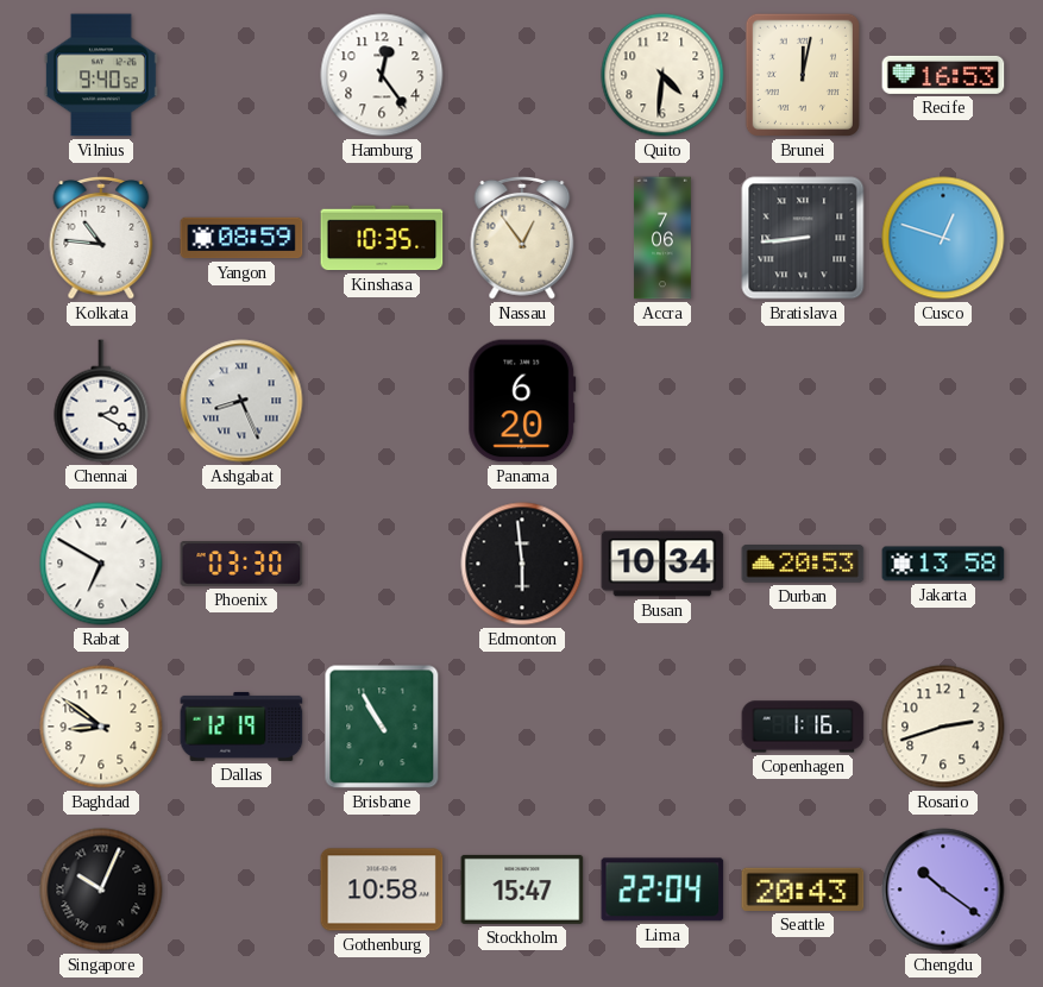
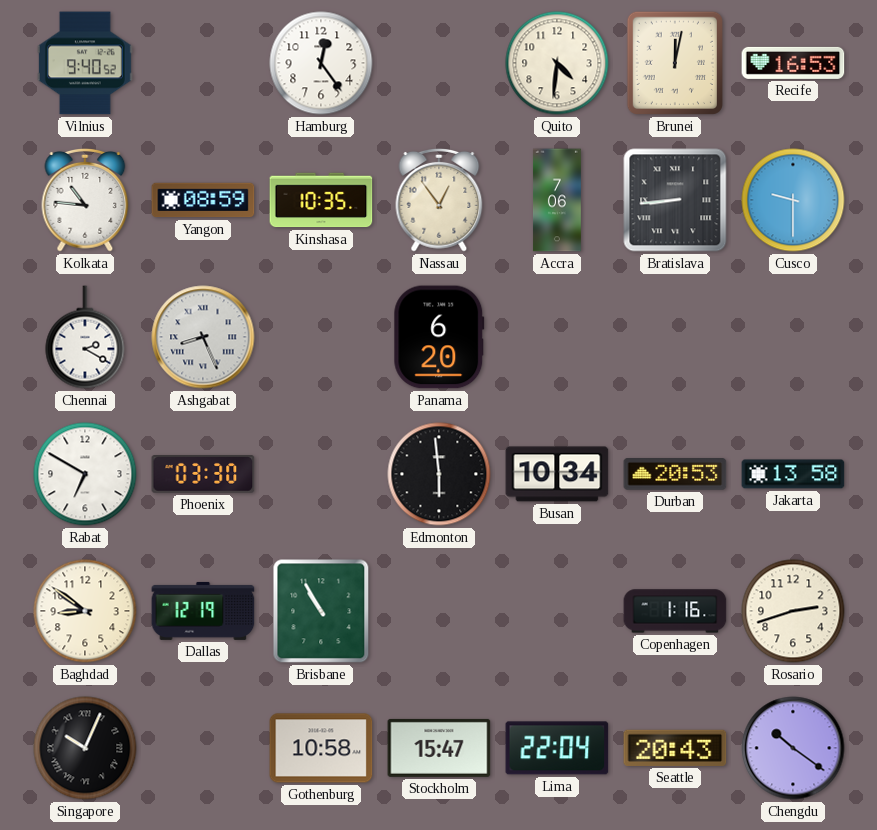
Cusco: 12:48 -> 9:30
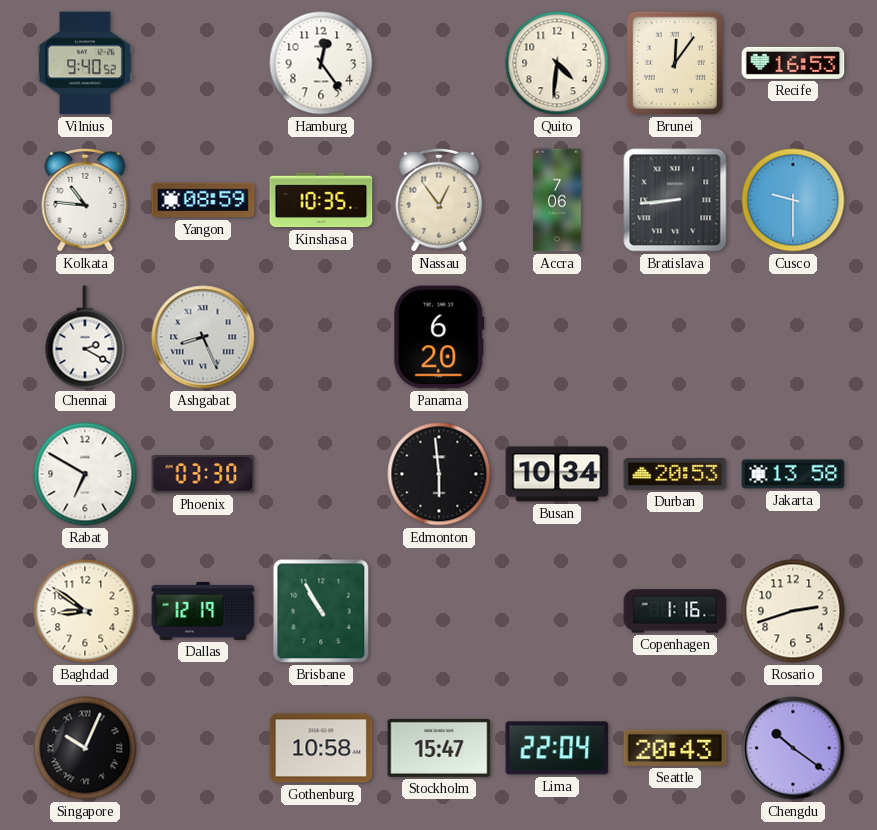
Brunei: 12:02 -> 12:06
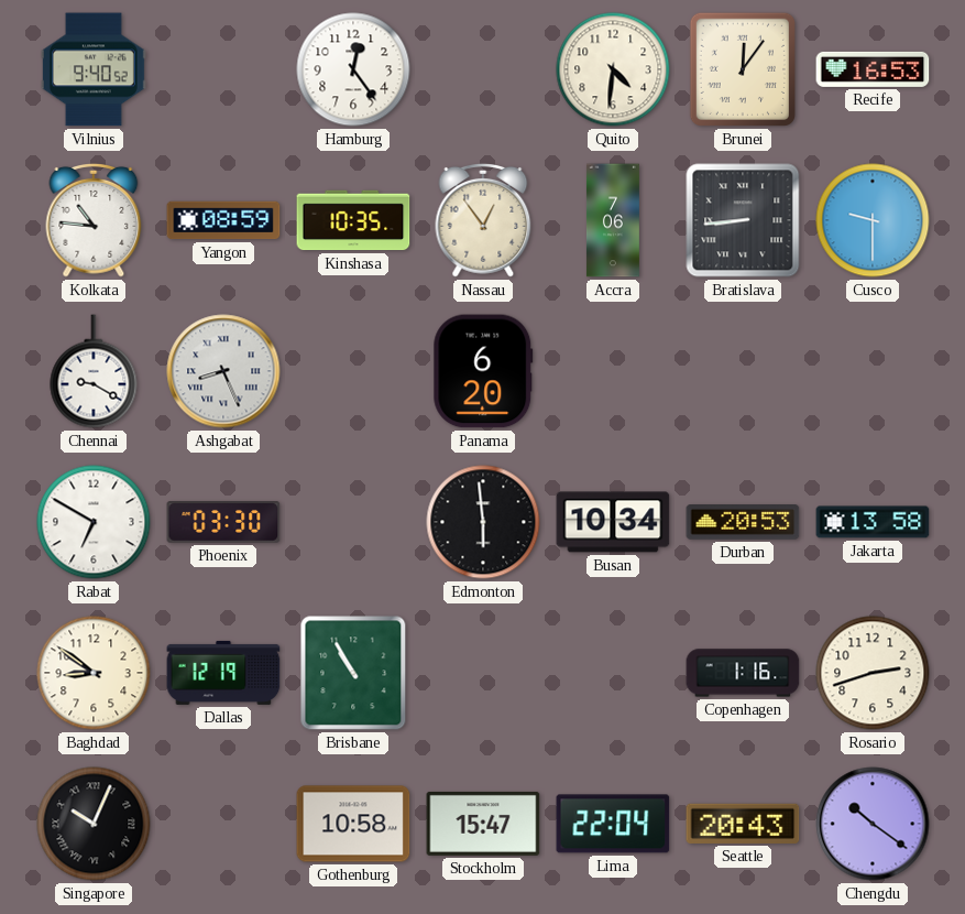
Chennai: 2:20 -> 9:20
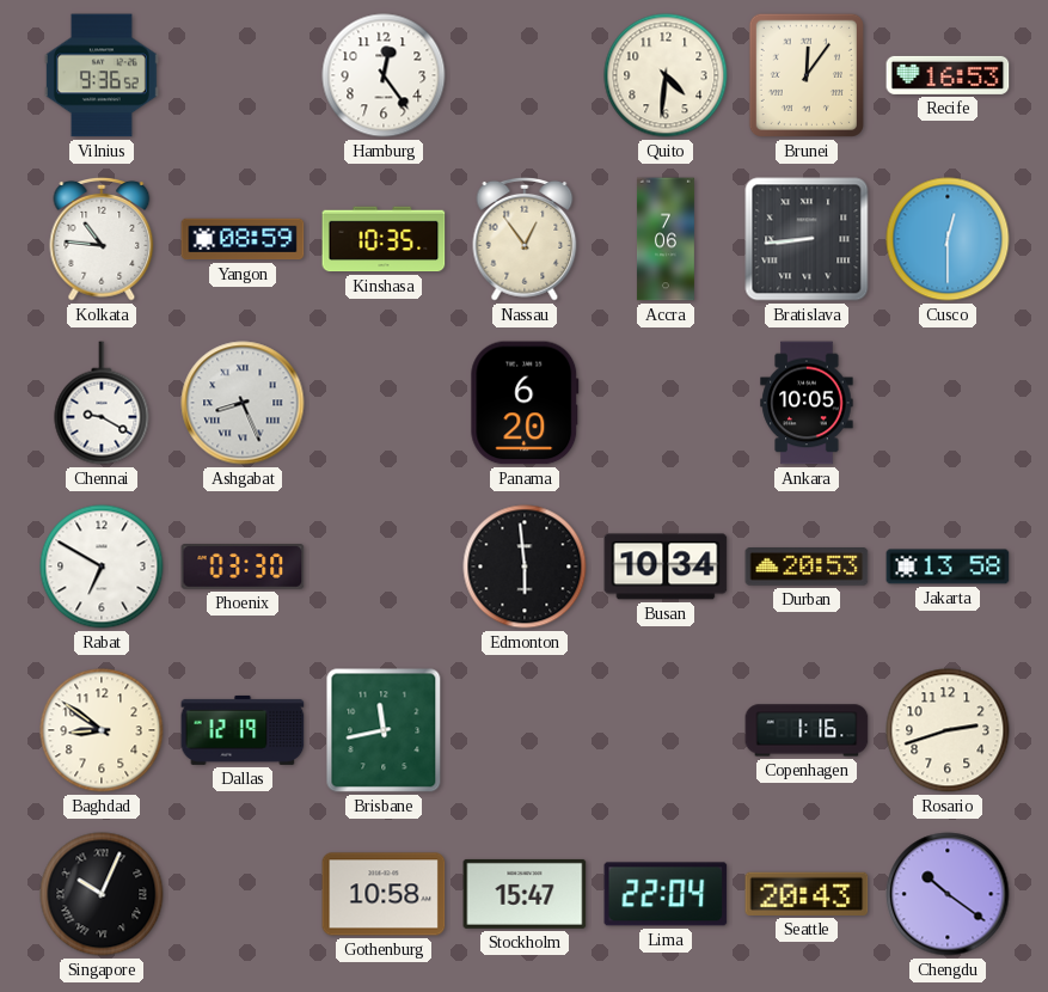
Vilnius: 9:40 -> 9:36
Cusco: 9:30 -> 12:30
Ankara: none -> 10:05
Brisbane: 10:55 -> 11:43
